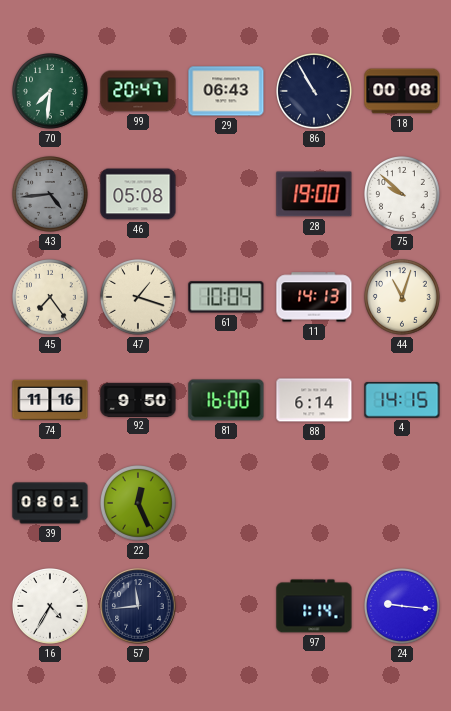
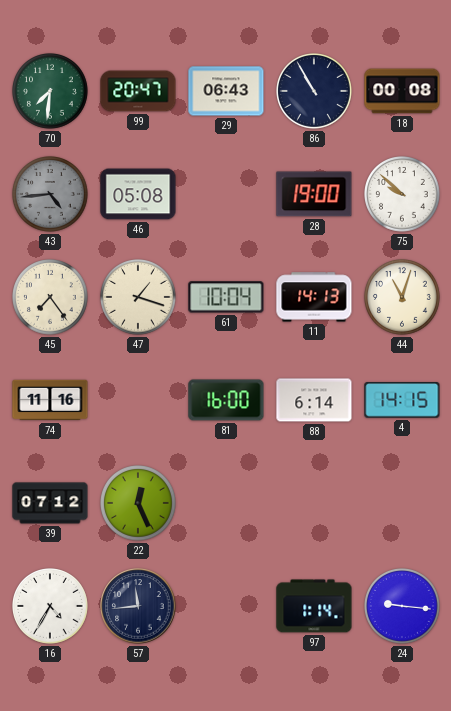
92: 9:50 -> none
39: 08:01 -> 07:12
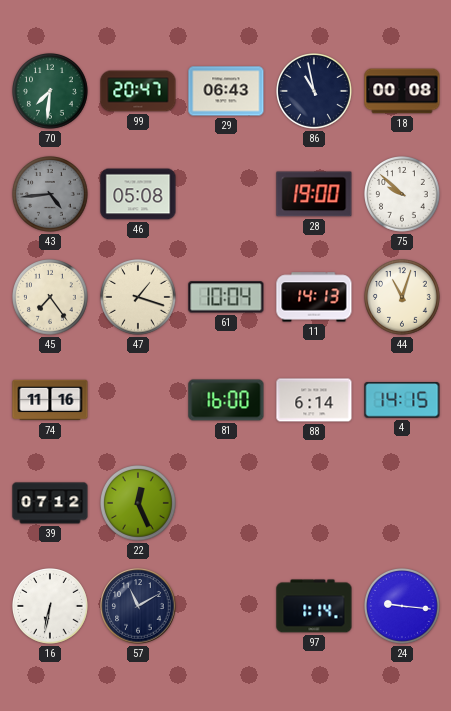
86: 10:55 -> 10:58
16: 4:35 -> 6:32
57: 11:44 -> 11:10
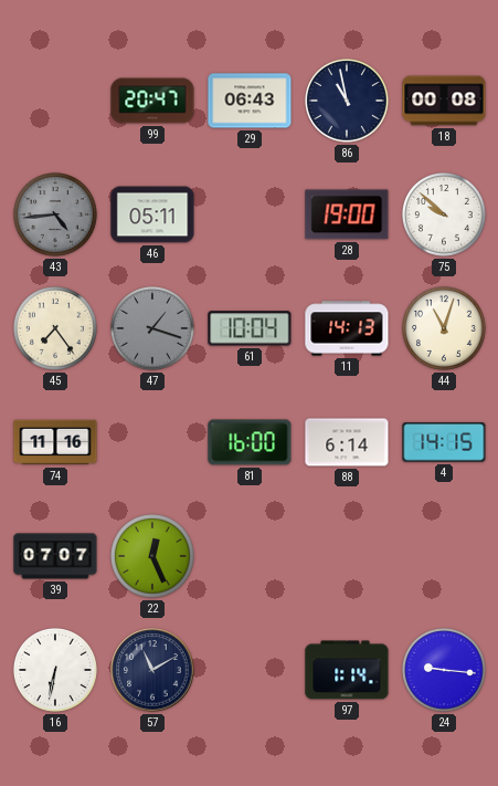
70: 7:31 -> none
46: 05:08 -> 05:11
47 dial: cream -> grey
39: 07:12 -> 07:07
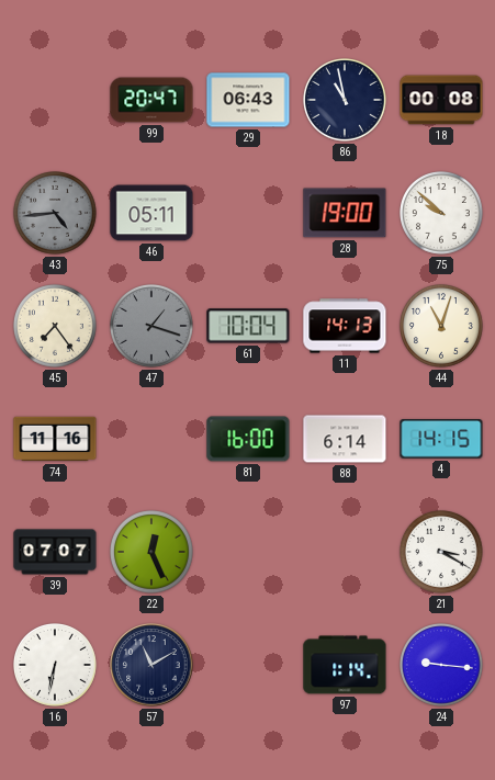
21: none -> 3:20
